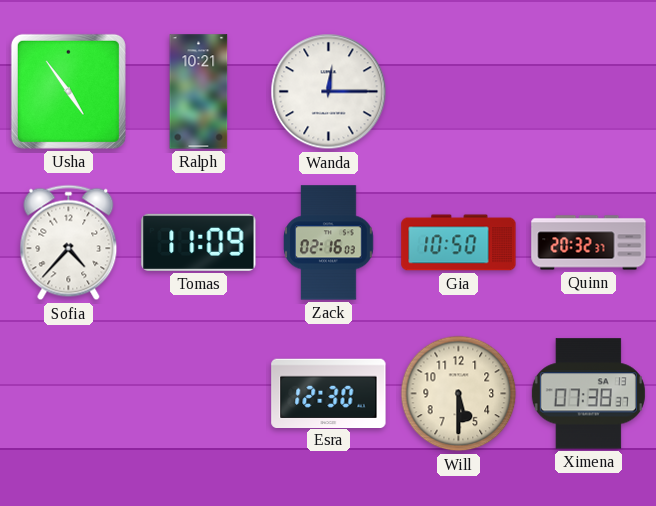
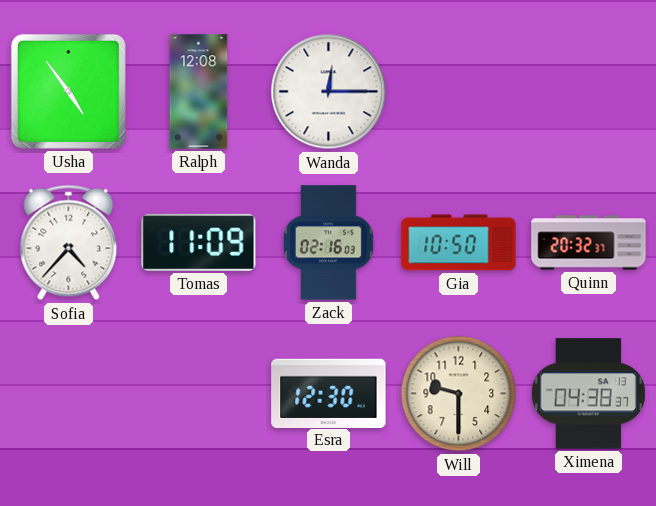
Ralph: 10:21 -> 12:08
Will: 5:30 -> 9:30
Ximena: 07:38 -> 04:38
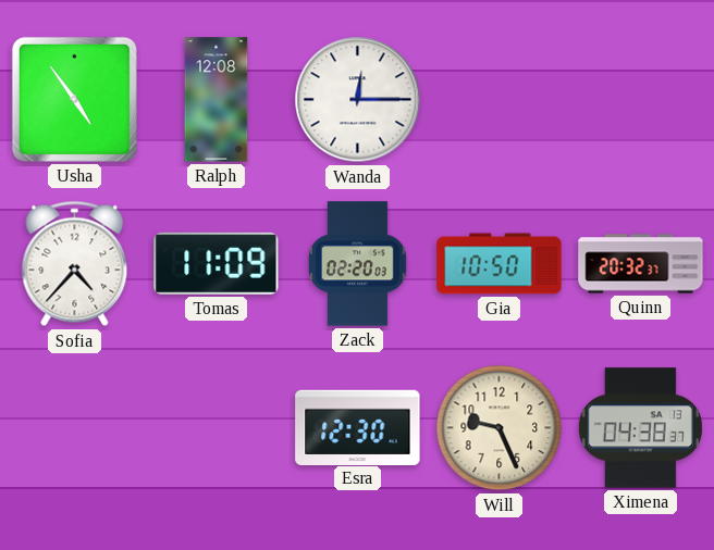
Zack: 02:16 -> 02:20
Will: 9:30 -> 9:26
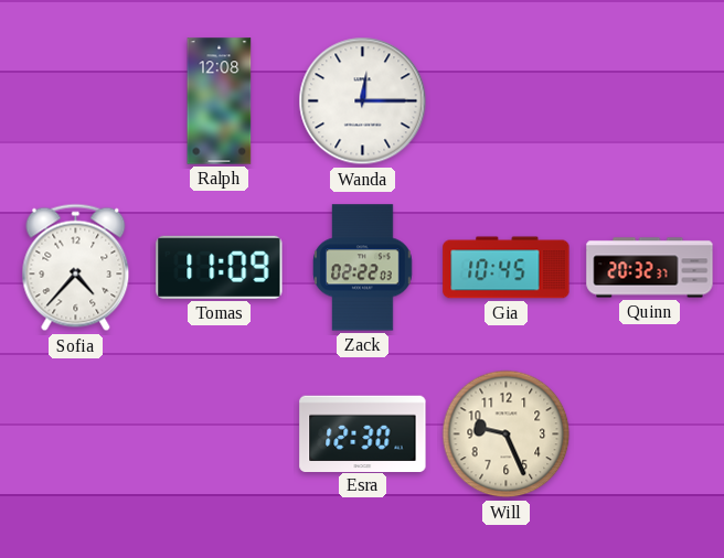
Usha: 4:54 -> none
Zack: 02:20 -> 02:22
Gia: 10:50 -> 10:45
Ximena: 04:38 -> none
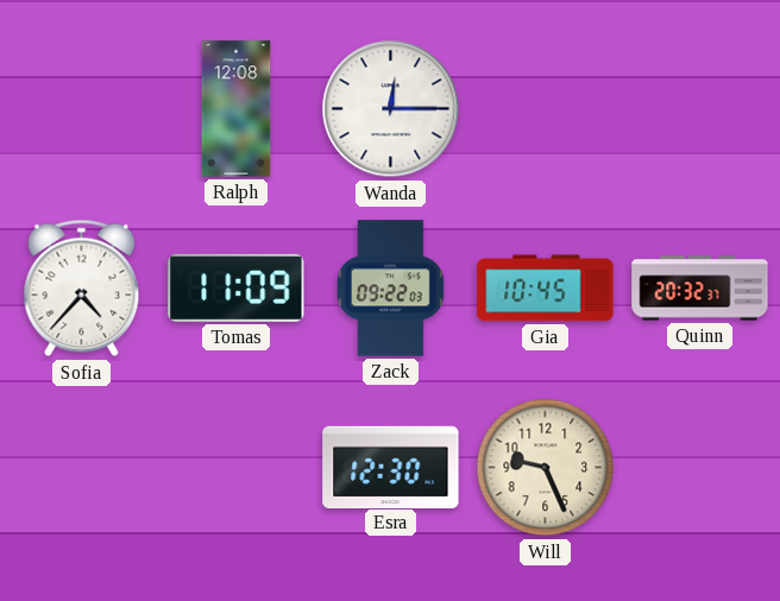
Zack: 02:22 -> 09:22
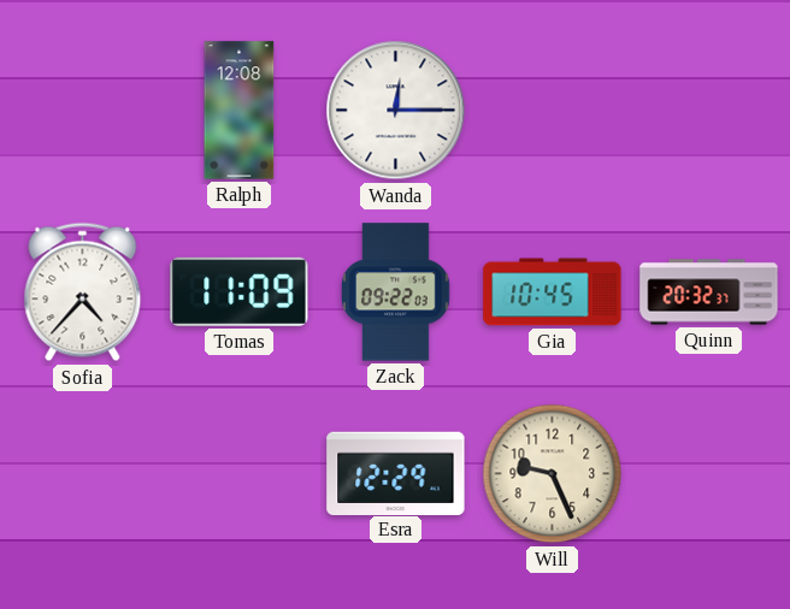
Esra: 12:30 -> 12:29
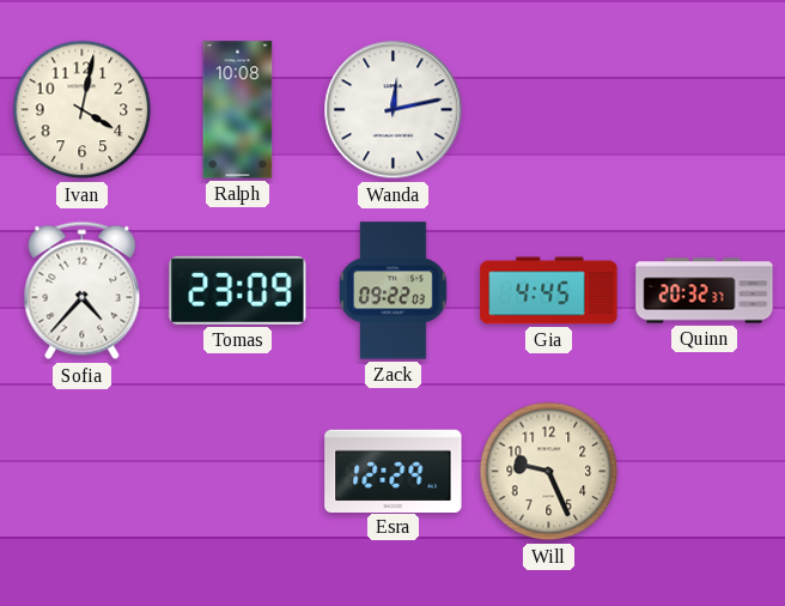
Ivan: none -> 4:02
Ralph: 12:08 -> 10:08
Wanda: 12:15 -> 12:13
Tomas: 11:09 -> 23:09
Gia: 10:45 -> 4:45
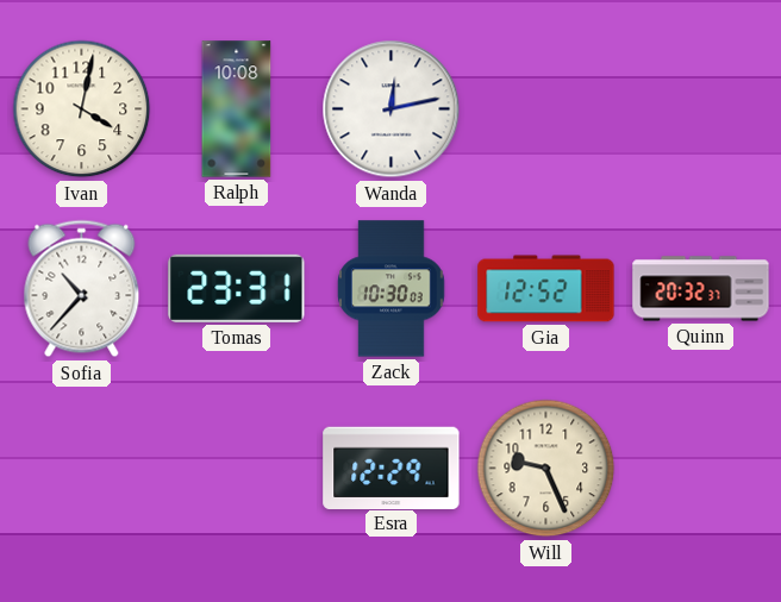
Sofia: 4:37 -> 10:37
Tomas: 23:09 -> 23:31
Zack: 09:22 -> 10:30
Gia: 4:45 -> 12:52
